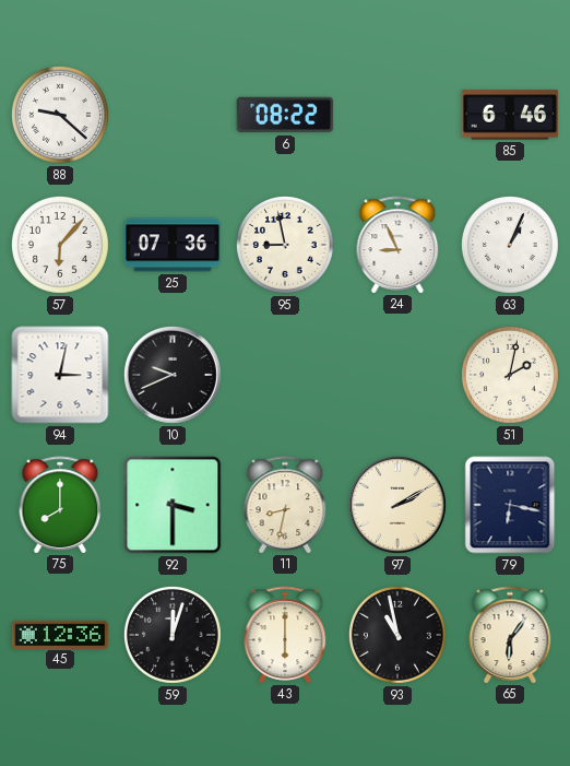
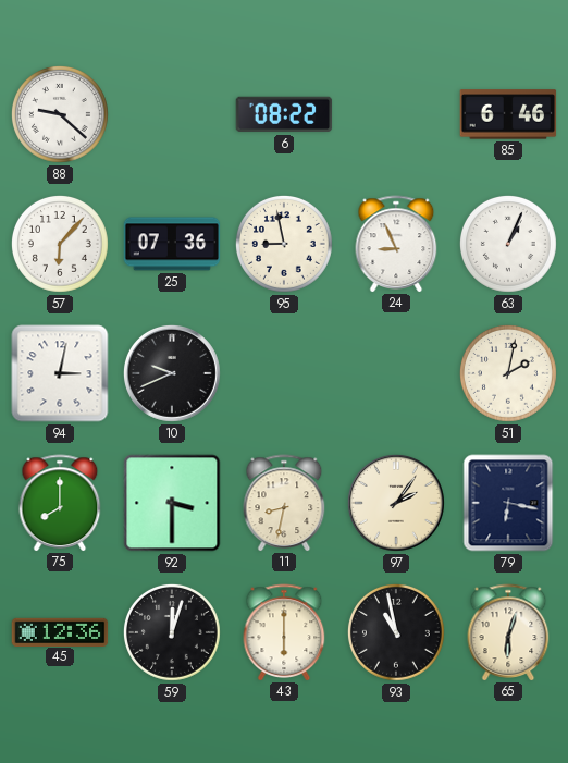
97: 2:10 -> 2:06
65: 6:06 -> 6:03
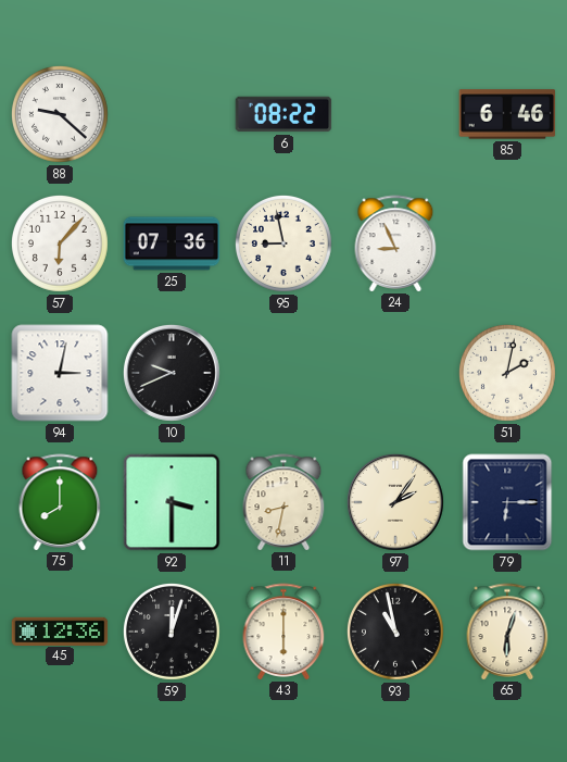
63: 1:04 -> none
79: 6:17 -> 6:15
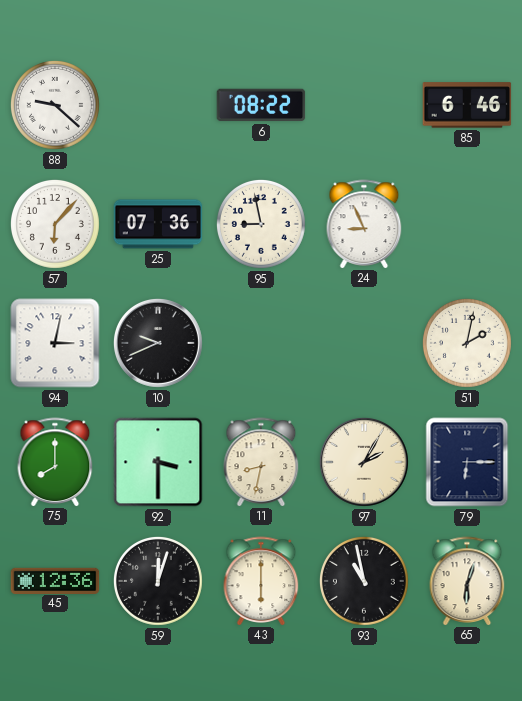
97: 2:06 -> 2:05
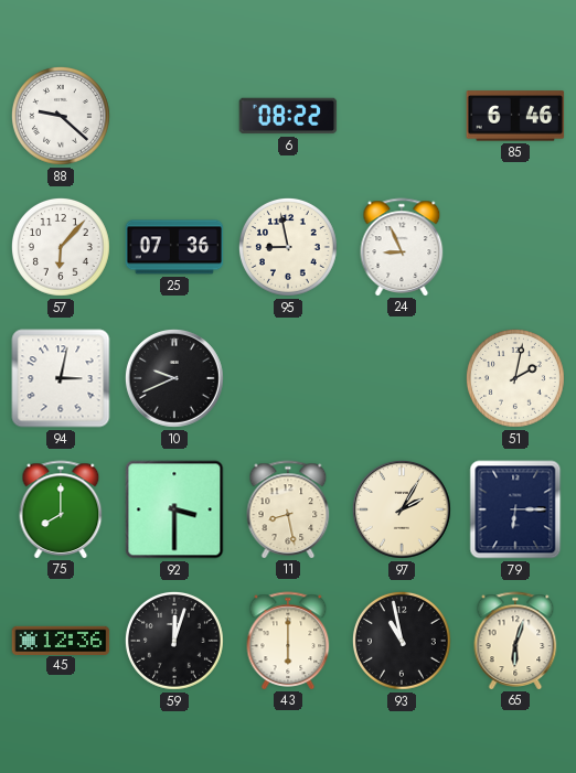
11: 8:32 -> 8:28
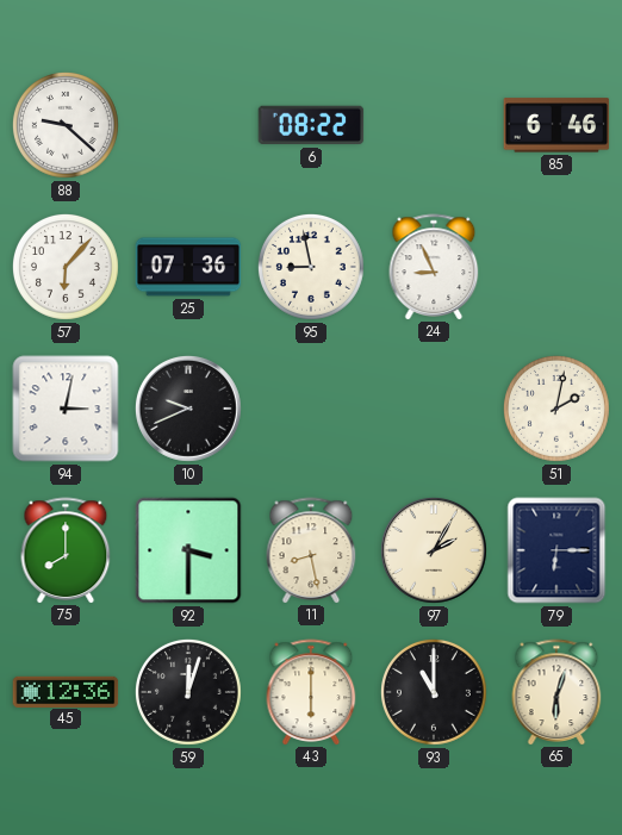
93: 10:58 -> 11:00
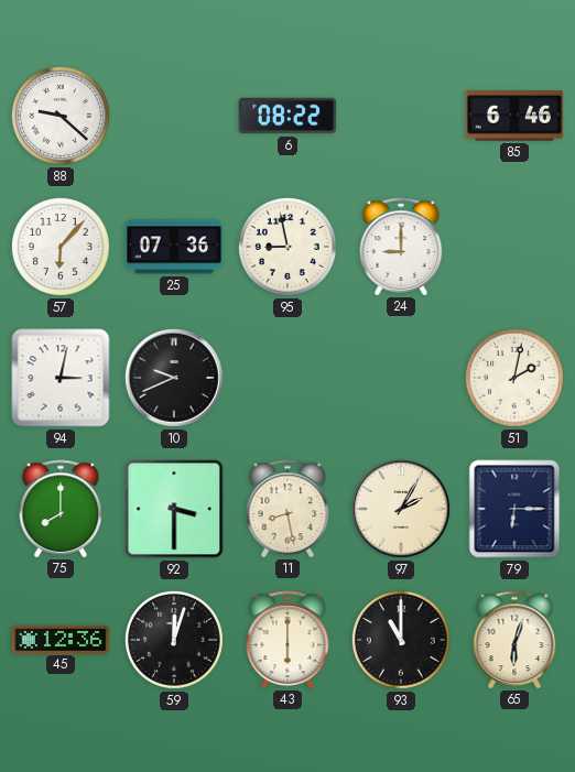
24: 8:56 -> 9:00
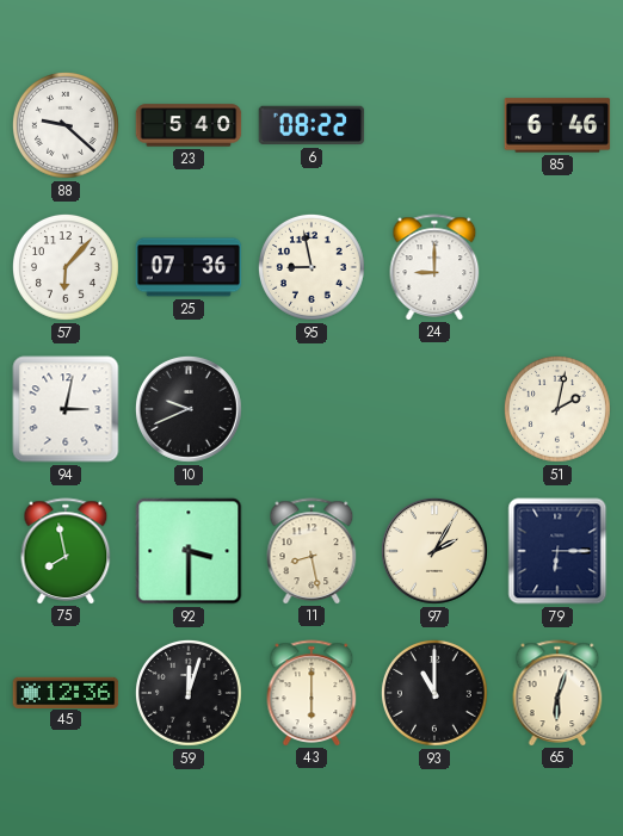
23: none -> 5:40
75: 8:00 -> 7:58
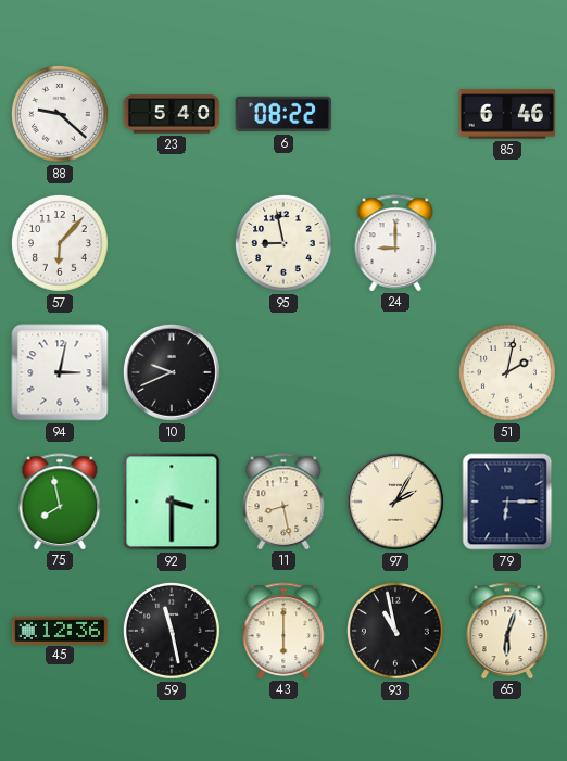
25: 07:36 -> none
59: 12:03 -> 11:28
93: 11:00 -> 10:58
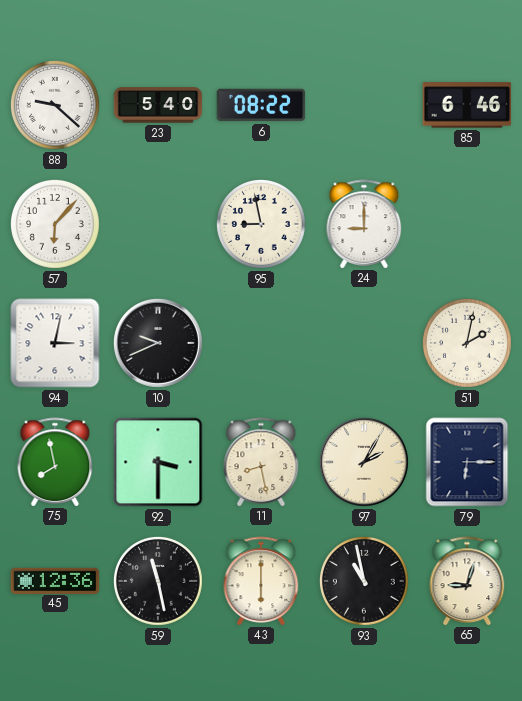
65: 6:03 -> 9:03
